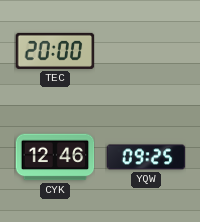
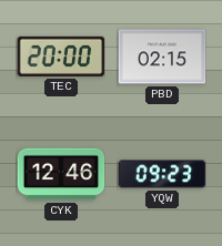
PBD: none -> 02:15
YQW: 09:25 -> 09:23
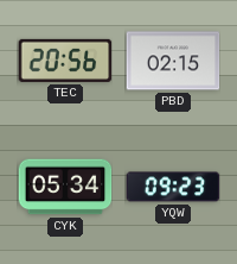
TEC: 20:00 -> 20:56
CYK: 12:46 -> 05:34
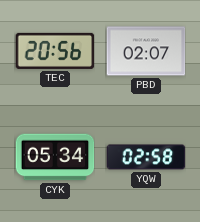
PBD: 02:15 -> 02:07
YQW: 09:23 -> 02:58
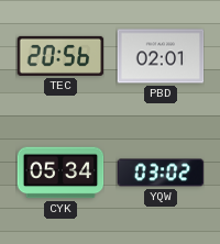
PBD: 02:07 -> 02:01
YQW: 02:58 -> 03:02
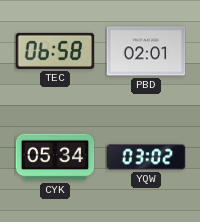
TEC: 20:56 -> 06:58
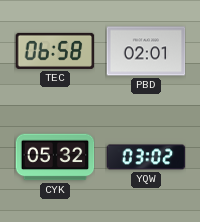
CYK: 05:34 -> 05:32
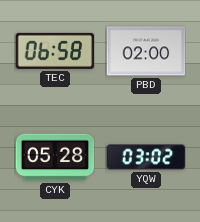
PBD: 02:01 -> 02:00
CYK: 05:32 -> 05:28
